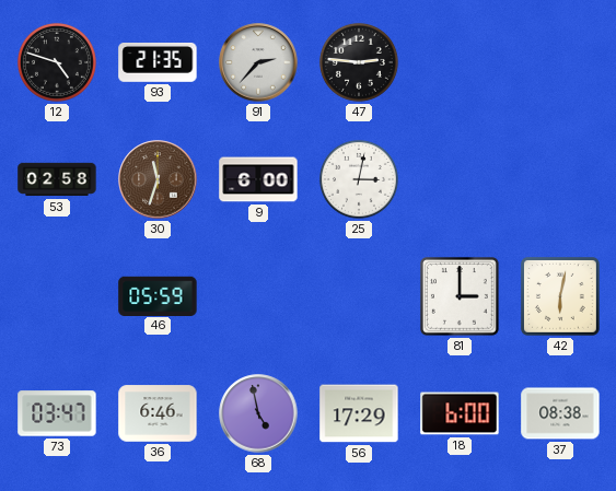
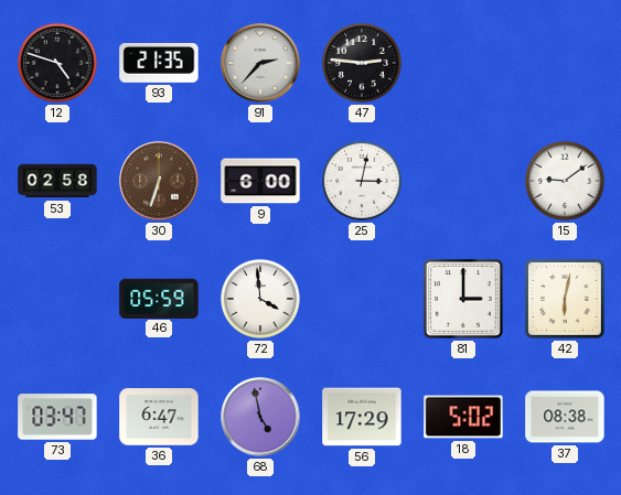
30: 11:33 -> 6:33
15: none -> 9:09
72: none -> 3:59
36: 6:46 -> 6:47
18: 6:00 -> 5:02
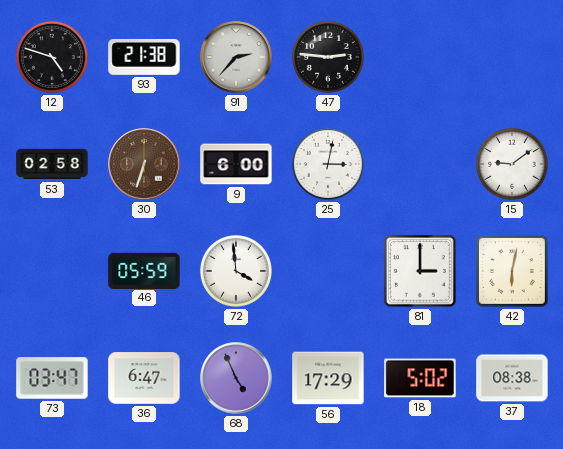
93: 21:35 -> 21:38
68: 4:58 -> 4:56
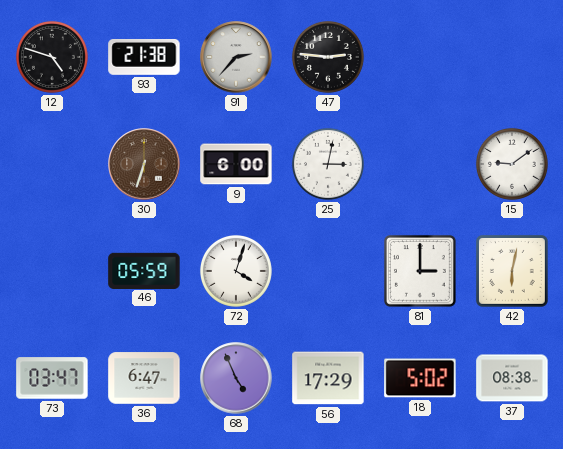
53: 02:58 -> none
72: 3:59 -> 4:03
